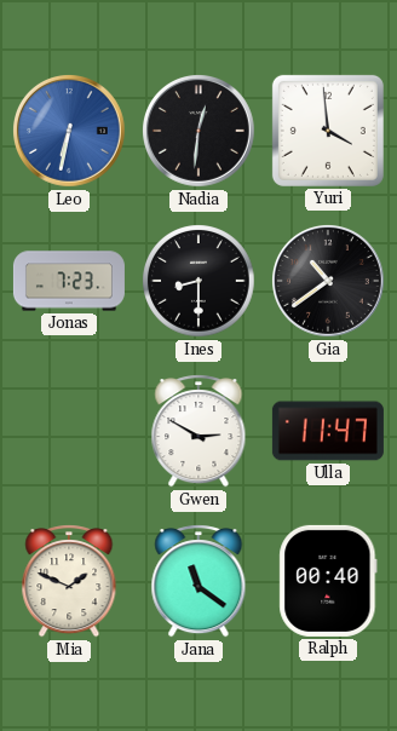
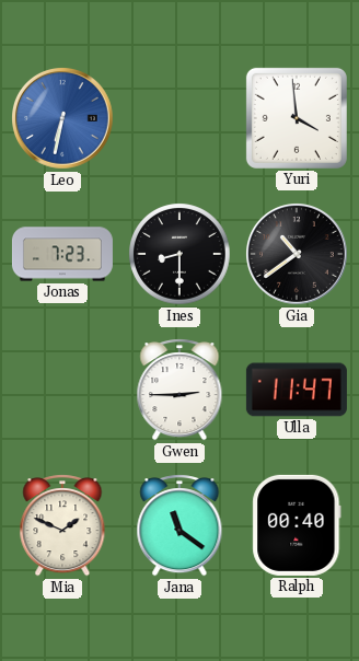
Nadia: 12:31 -> none
Gwen: 2:50 -> 2:45
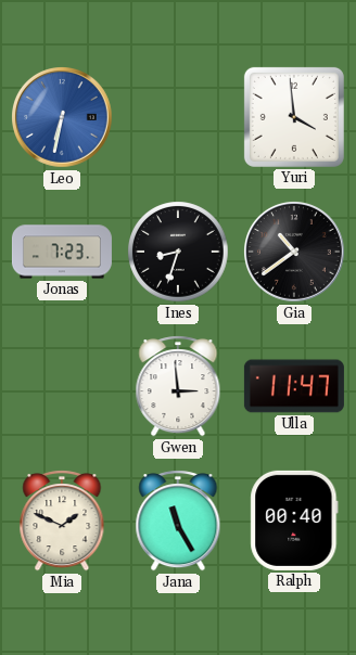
Ines: 8:30 -> 8:33
Gwen: 2:45 -> 2:59
Jana: 11:21 -> 11:25
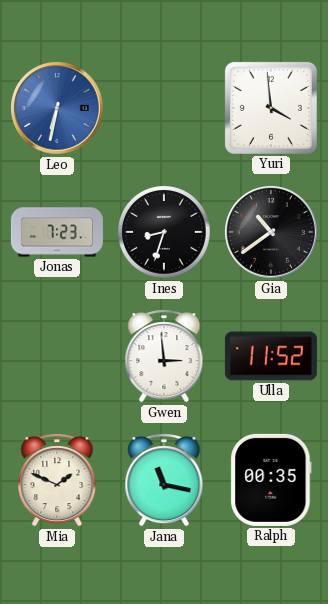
Ulla: 11:47 -> 11:52
Jana: 11:25 -> 11:17
Ralph: 00:40 -> 00:35
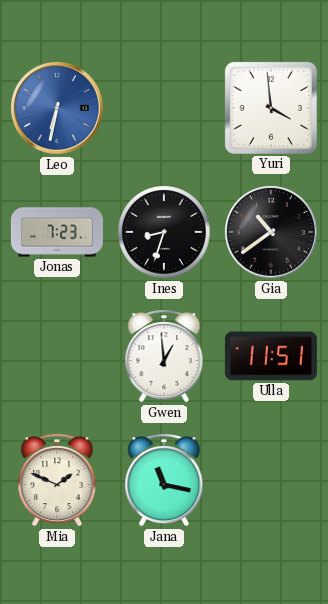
Gwen: 2:59 -> 12:59
Ulla: 11:52 -> 11:51
Ralph: 00:35 -> none
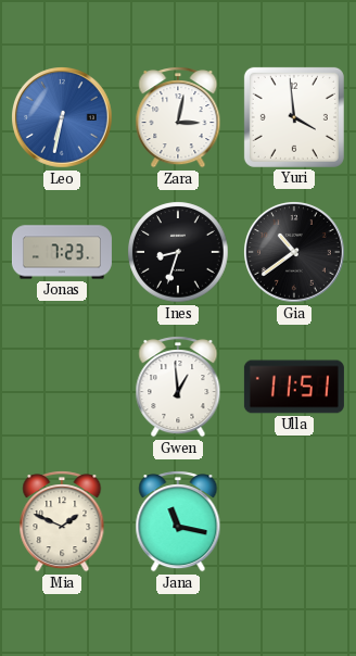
Zara: none -> 3:02
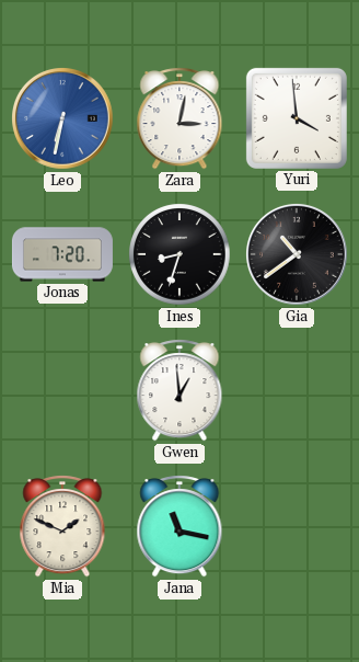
Jonas: 7:23 -> 7:20
Ulla: 11:51 -> none
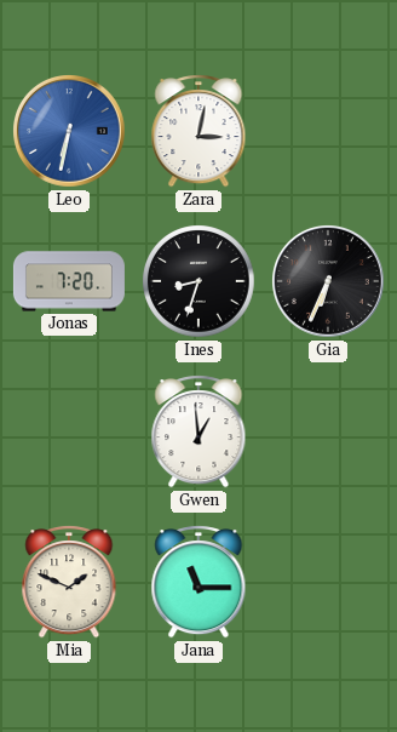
Yuri: 3:59 -> none
Gia: 10:39 -> 6:34
Jana: 11:17 -> 11:15
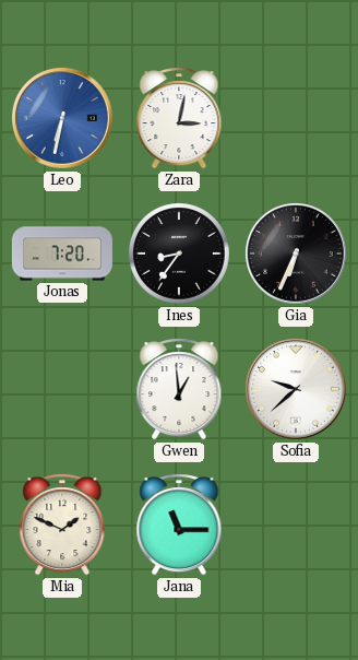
Ines: 8:33 -> 8:36
Sofia: none -> 9:38
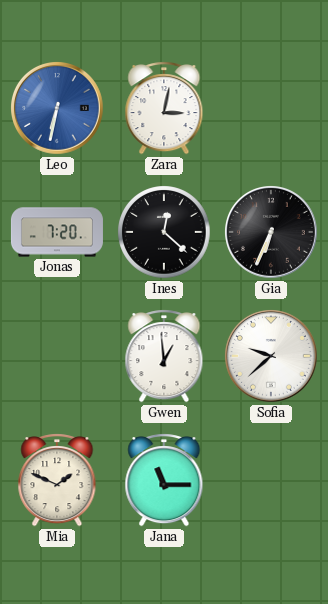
Ines: 8:36 -> 12:22
